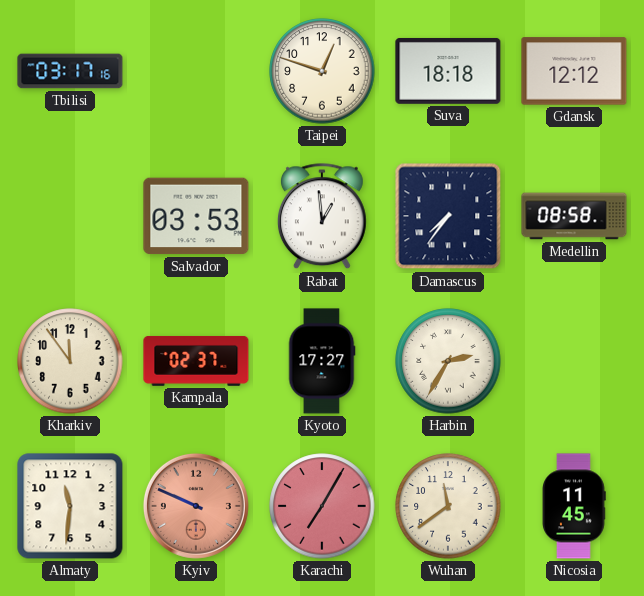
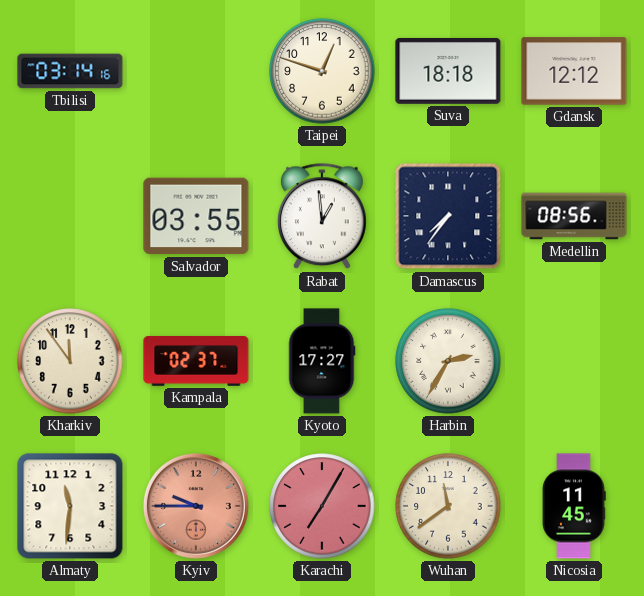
Tbilisi: 03:17 -> 03:14
Salvador: 03:53 -> 03:55
Medellin: 08:58 -> 08:56
Kyiv: 9:49 -> 9:45
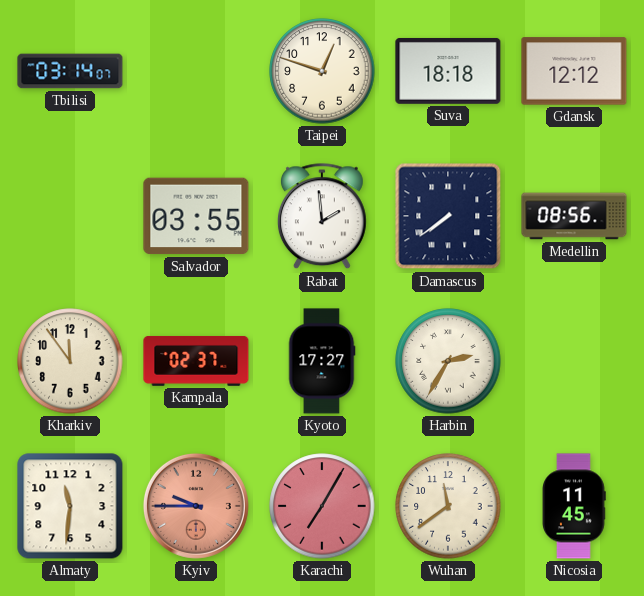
Tbilisi: 03:14:16 -> 03:14:07
Rabat: 12:59 -> 1:59
Damascus: 7:36 -> 7:39
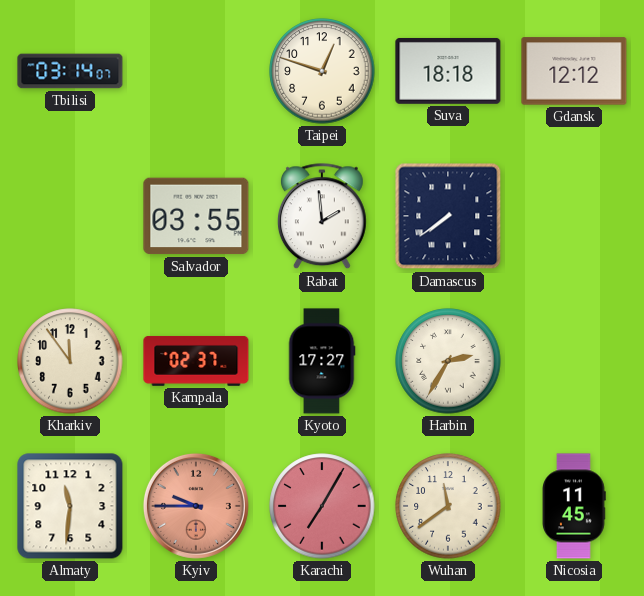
Medellin: 08:56 -> none
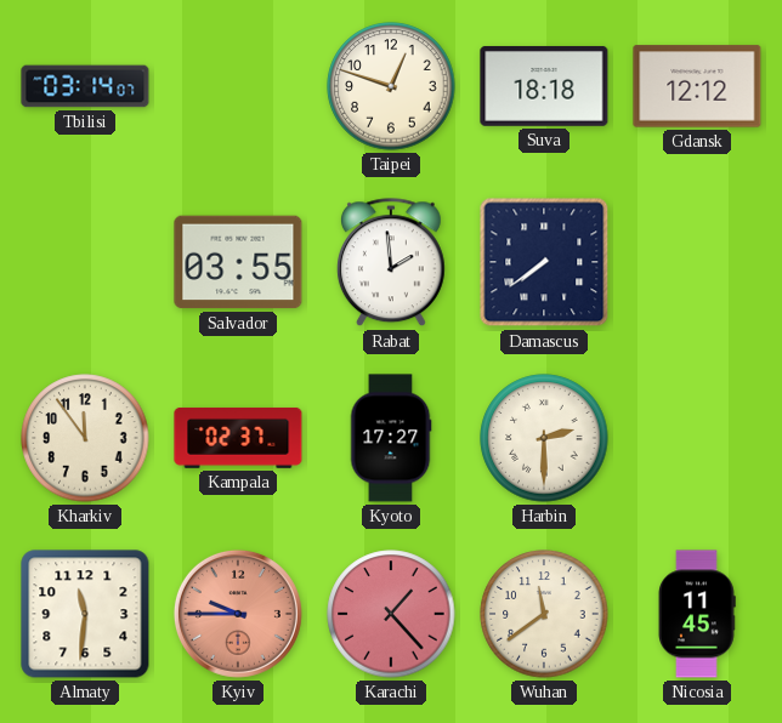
Harbin: 2:35 -> 2:30
Karachi: 7:05 -> 1:23
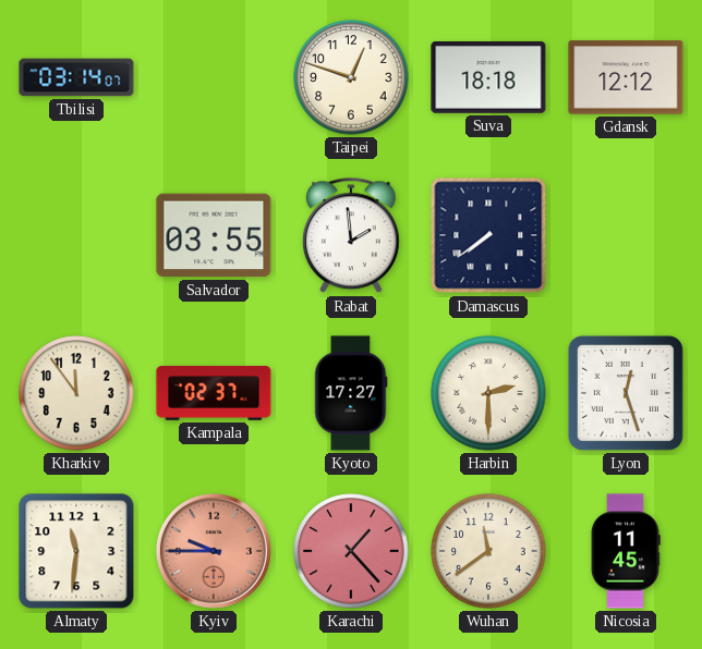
Lyon: none -> 12:27
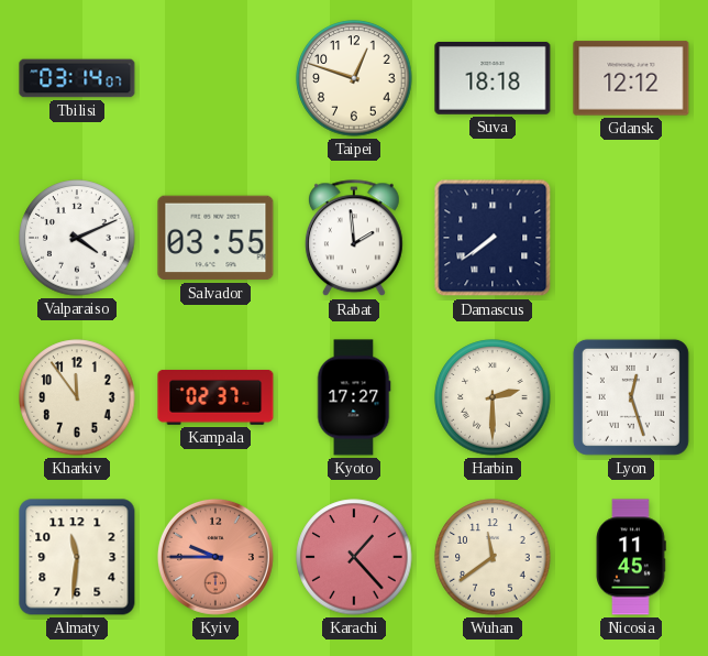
Valparaiso: none -> 4:11
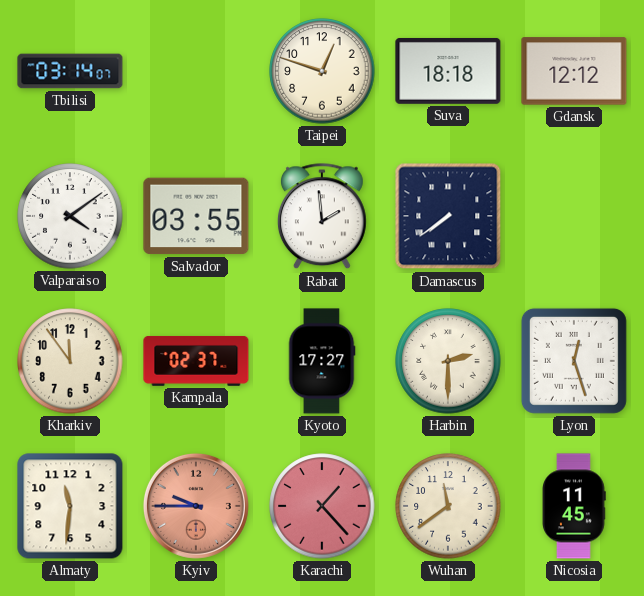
Valparaiso: 4:11 -> 4:09
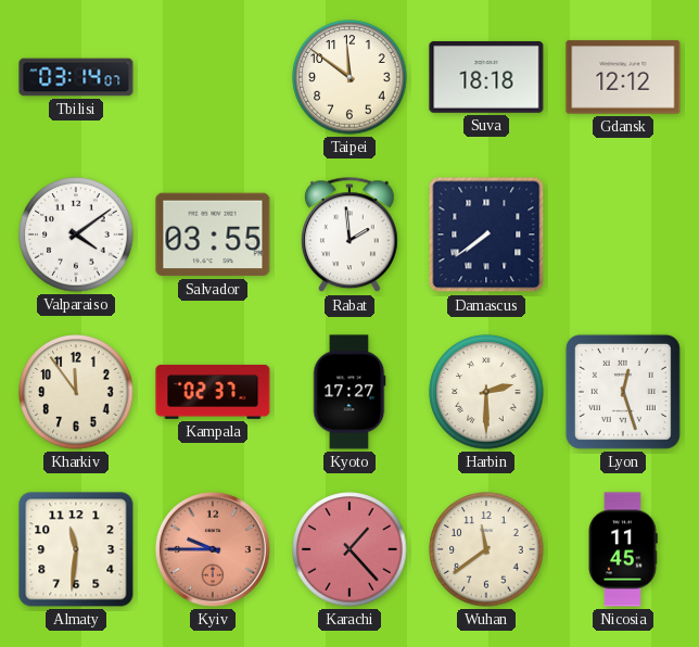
Taipei: 12:48 -> 11:51
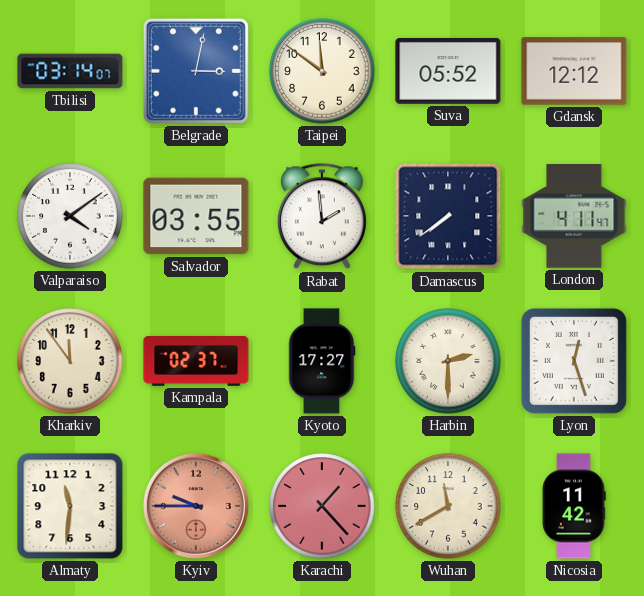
Belgrade: none -> 3:02
Suva: 18:18 -> 05:52
London: none -> 4:11
Wuhan: 11:39 -> 11:40
Nicosia: 11:45 -> 11:42
